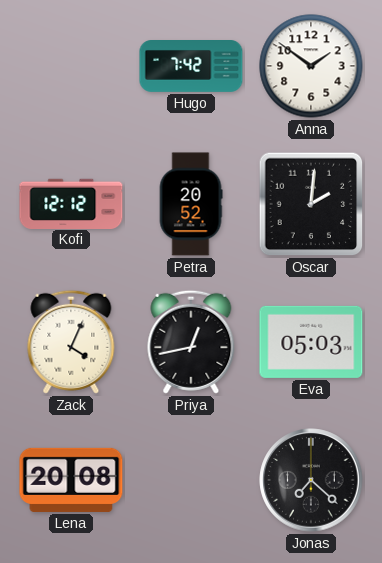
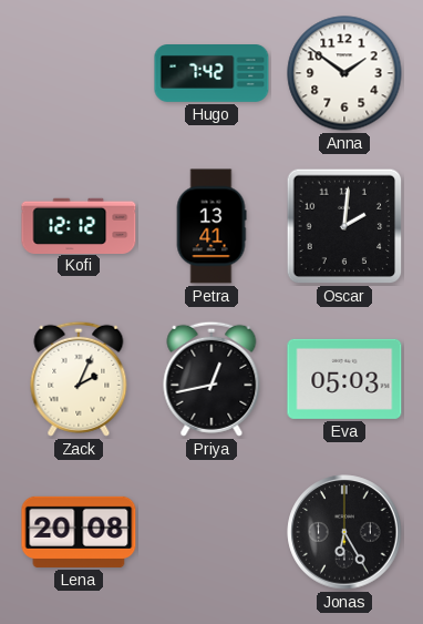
Petra: 20:52 -> 13:41
Zack: 4:04 -> 2:04
Jonas: 7:22 -> 6:25
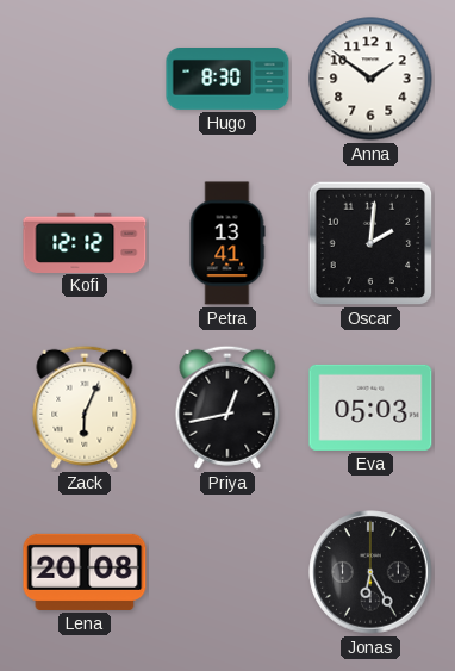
Hugo: 7:42 -> 8:30
Zack: 2:04 -> 6:04
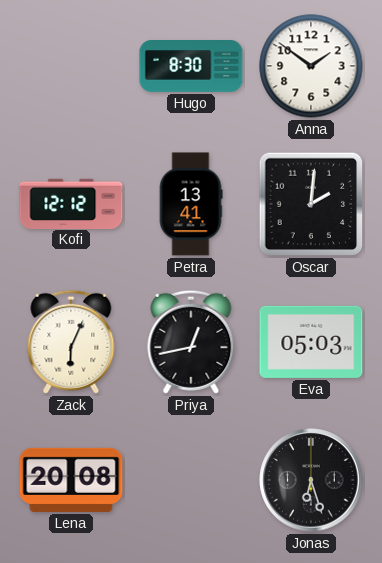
Jonas: 6:25 -> 6:27
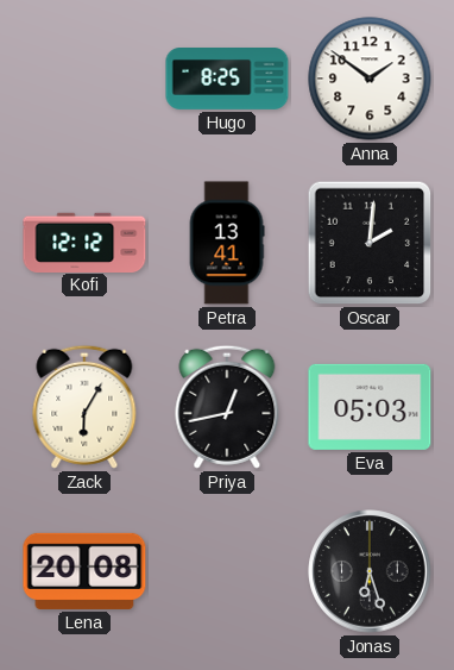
Hugo: 8:30 -> 8:25
Zack: 6:04 -> 6:05
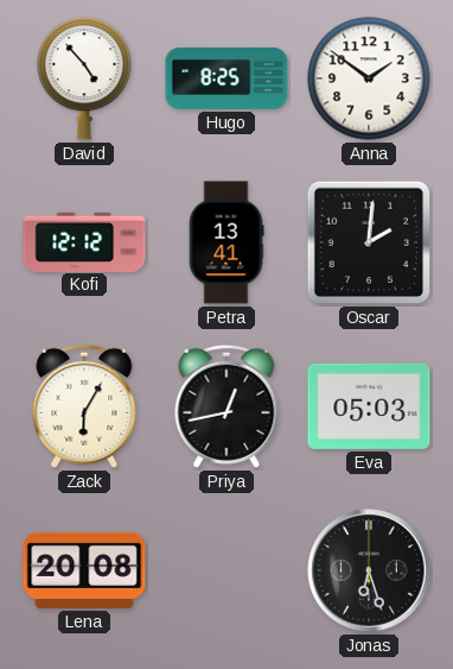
David: none -> 4:53
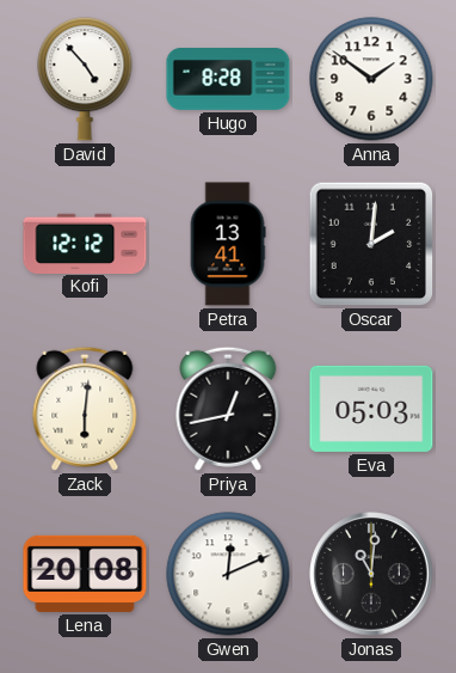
Hugo: 8:25 -> 8:28
Zack: 6:05 -> 6:01
Gwen: none -> 12:11
Jonas: 6:27 -> 11:01
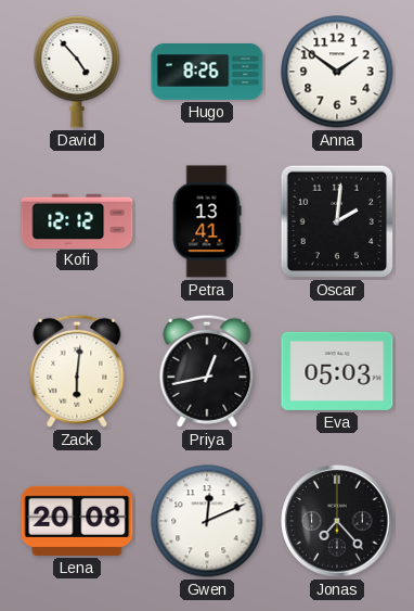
Hugo: 8:28 -> 8:26
Jonas: 11:01 -> 7:23
